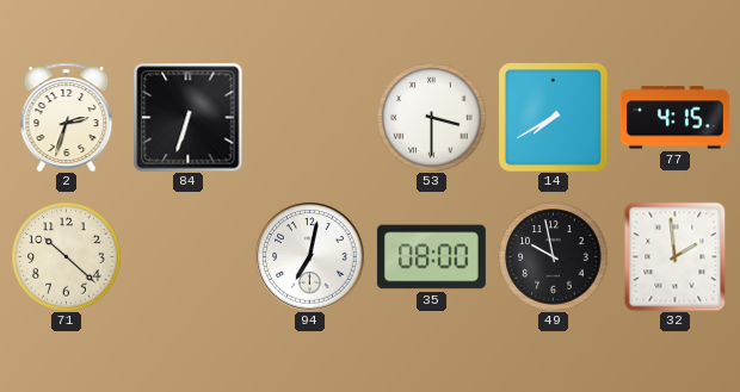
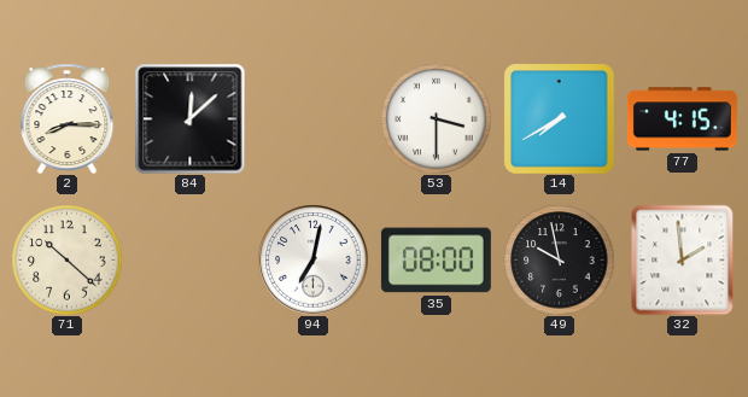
2: 2:33 -> 8:15
84: 6:33 -> 12:08
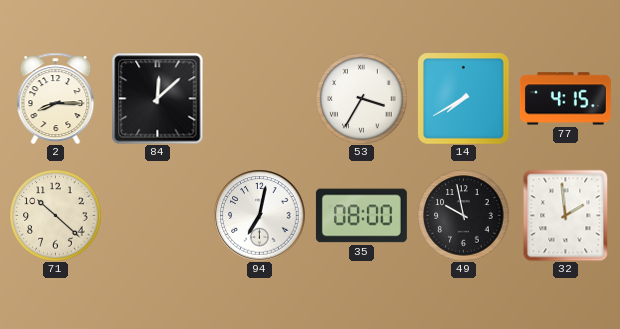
53: 3:30 -> 3:35
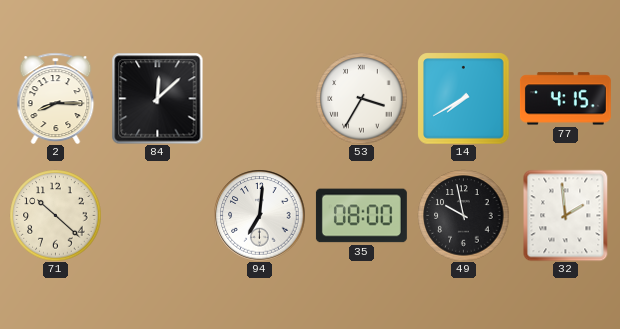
94: 7:02 -> 7:01
